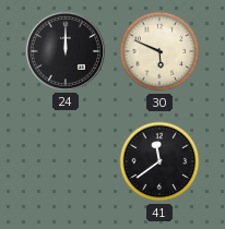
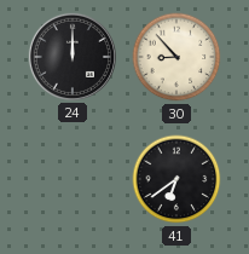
30: 5:49 -> 8:53
41: 11:39 -> 6:39
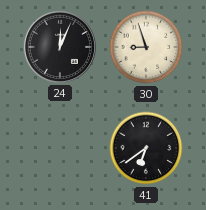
24: 12:00 -> 12:04
30: 8:53 -> 8:57
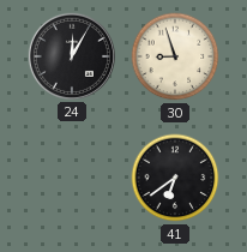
24: 12:04 -> 12:05
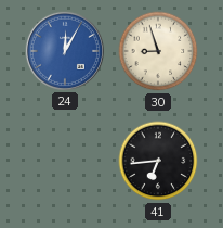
24 dial: black -> blue
41: 6:39 -> 6:44
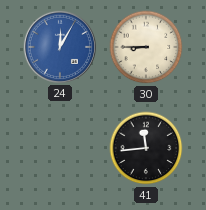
30: 8:57 -> 8:45
41: 6:44 -> 11:44
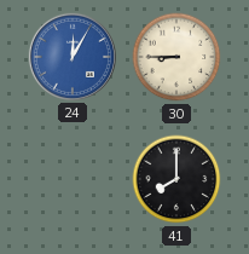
41: 11:44 -> 8:00
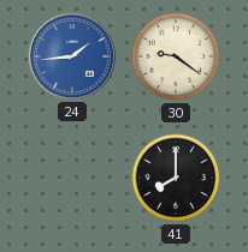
24: 12:05 -> 1:44
30: 8:45 -> 9:21
